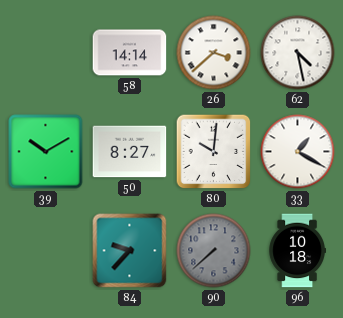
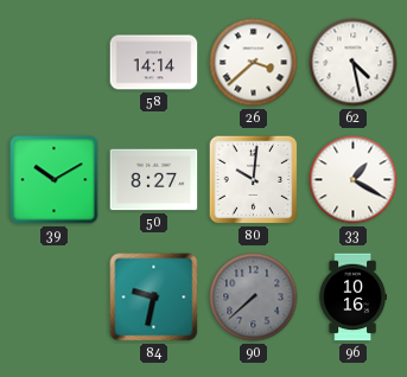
84: 9:37 -> 9:32
96: 10:18 -> 10:16
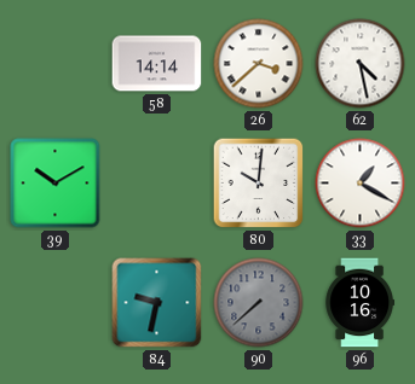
50: 8:27 -> none
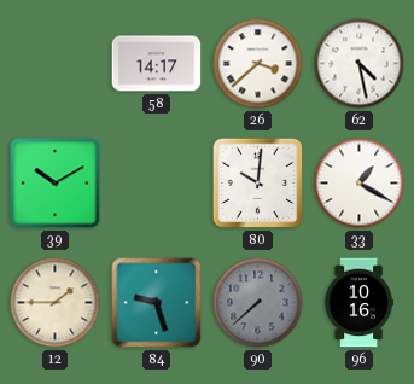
58: 14:14 -> 14:17
12: none -> 1:45
84: 9:32 -> 9:27
